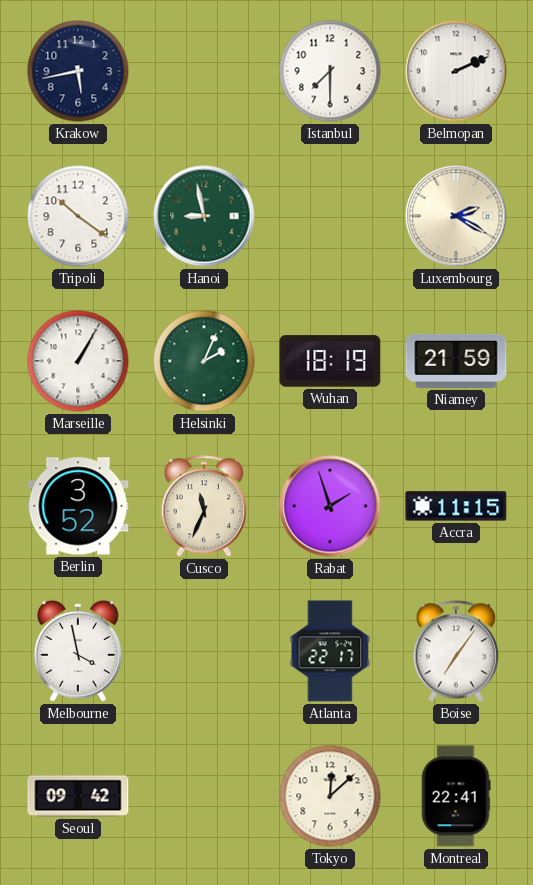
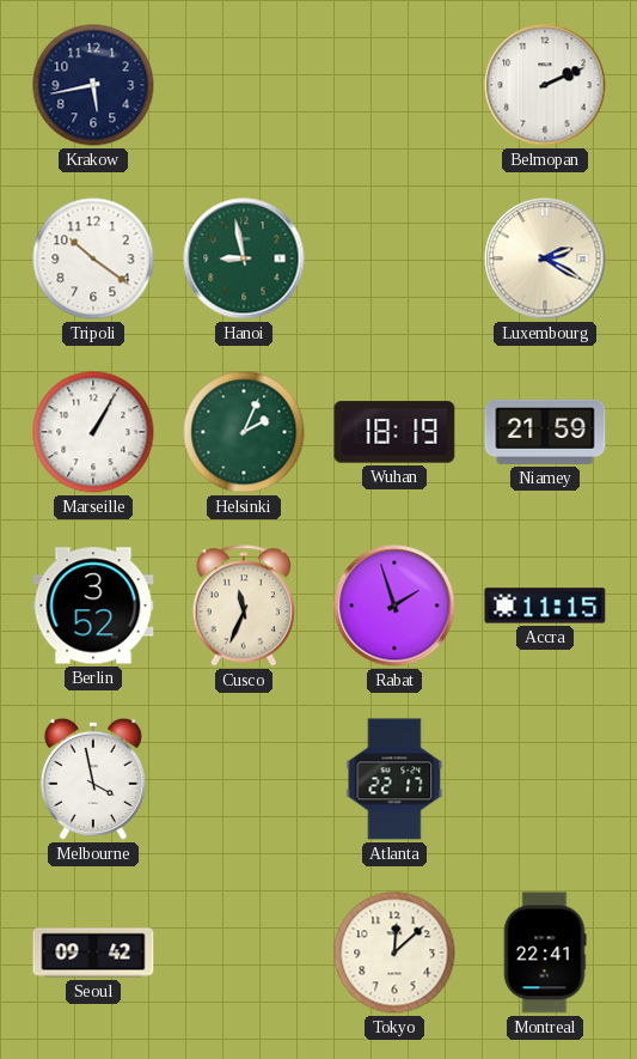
Istanbul: 7:30 -> none
Boise: 7:06 -> none
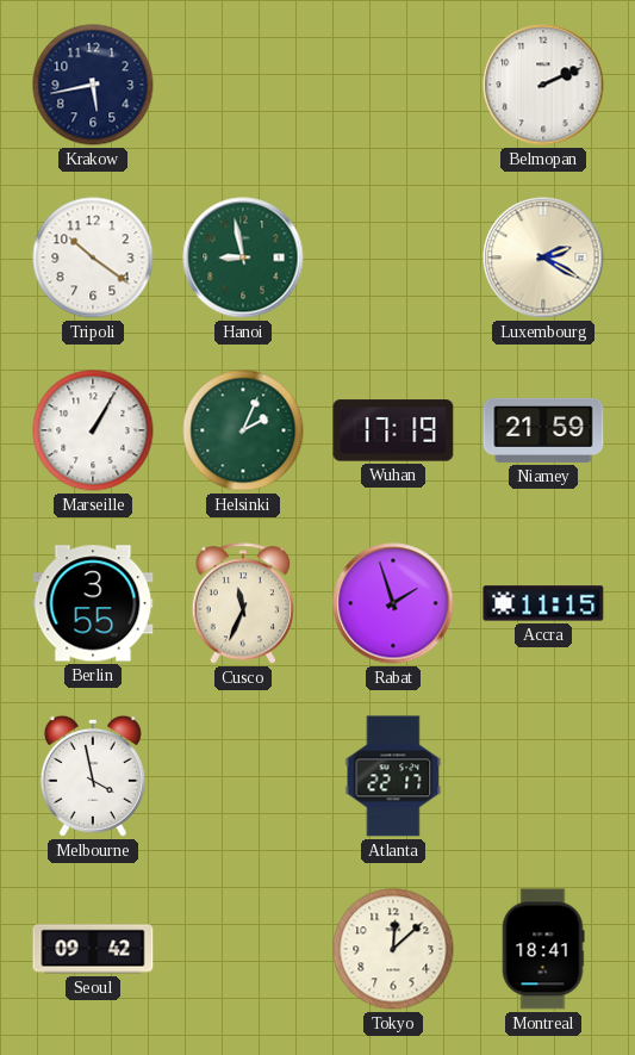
Wuhan: 18:19 -> 17:19
Berlin: 3:52 -> 3:55
Montreal: 22:41 -> 18:41
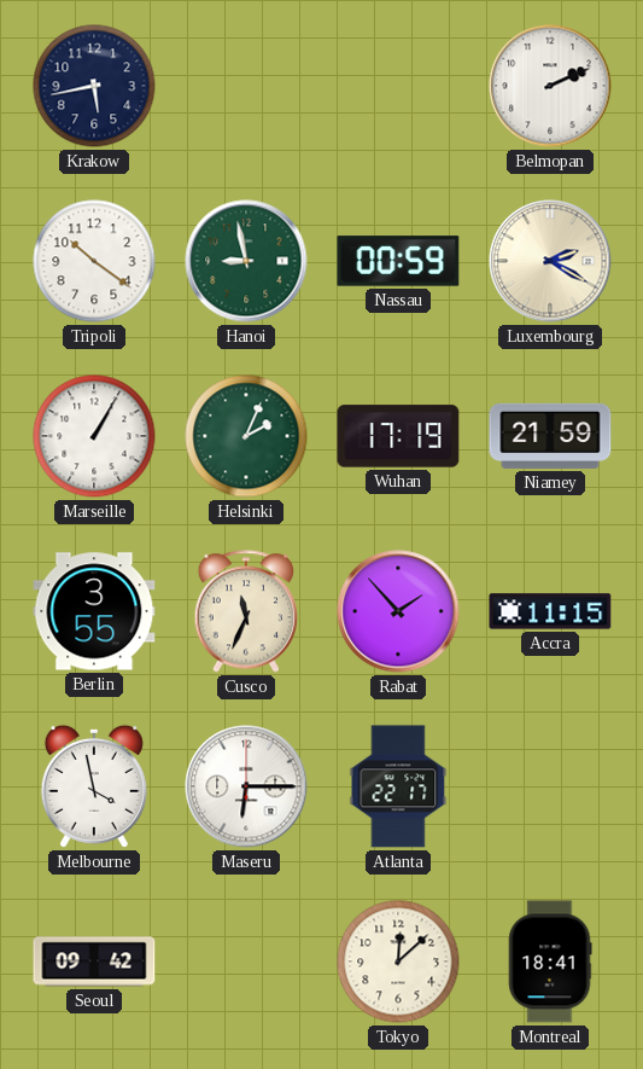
Nassau: none -> 00:59
Rabat: 1:57 -> 1:53
Maseru: none -> 6:15
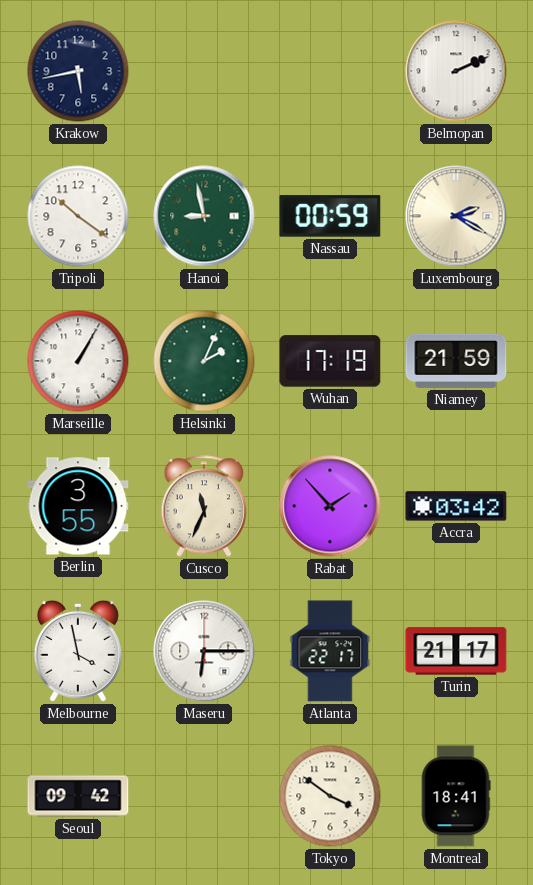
Accra: 11:15 -> 03:42
Turin: none -> 21:17
Tokyo: 12:08 -> 3:51
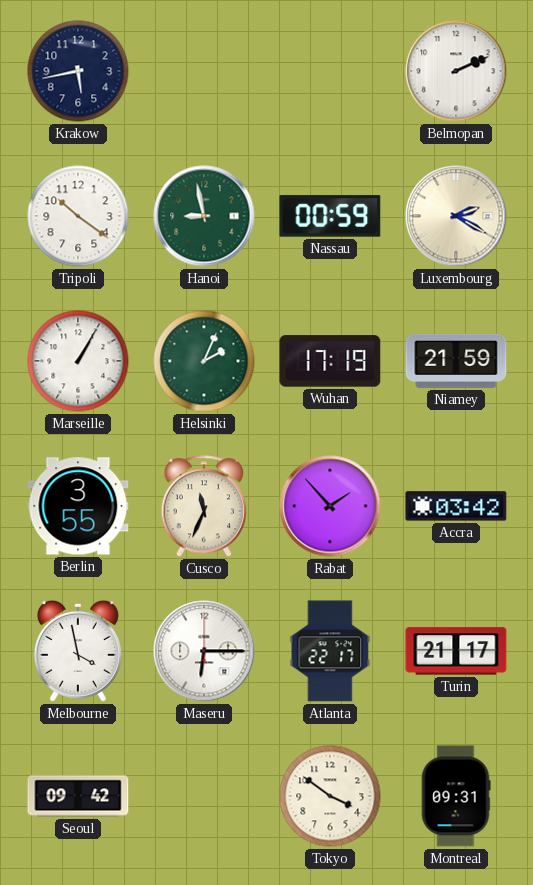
Montreal: 18:41 -> 09:31
